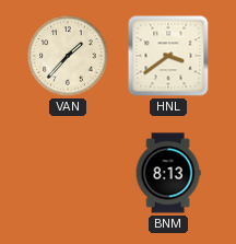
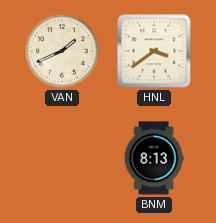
VAN: 1:37 -> 1:41
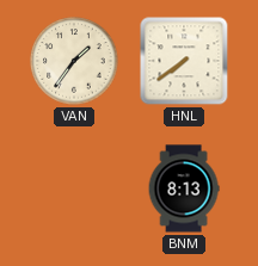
VAN: 1:41 -> 1:36
HNL: 3:39 -> 7:39
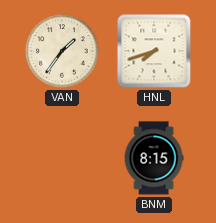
HNL: 7:39 -> 7:42
BNM: 8:13 -> 8:15
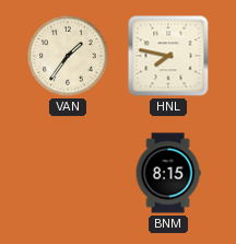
HNL: 7:42 -> 7:47
